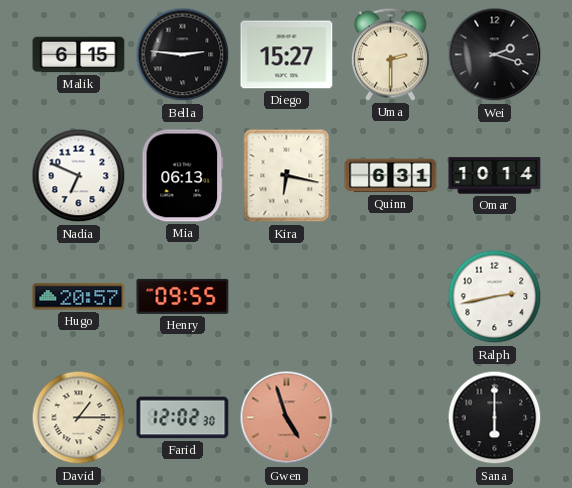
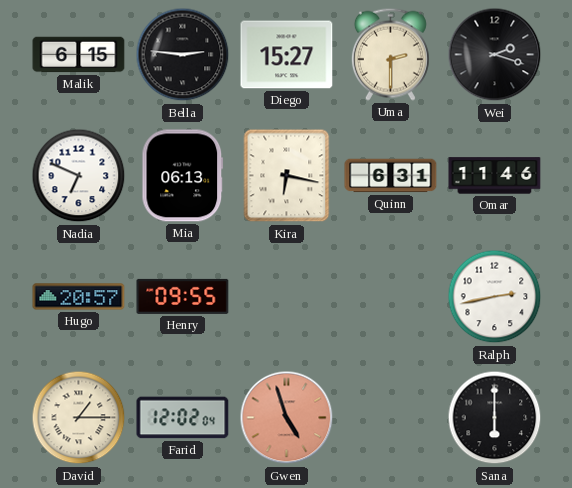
Omar: 10:14 -> 11:46
Farid: 12:02:30 -> 12:02:04
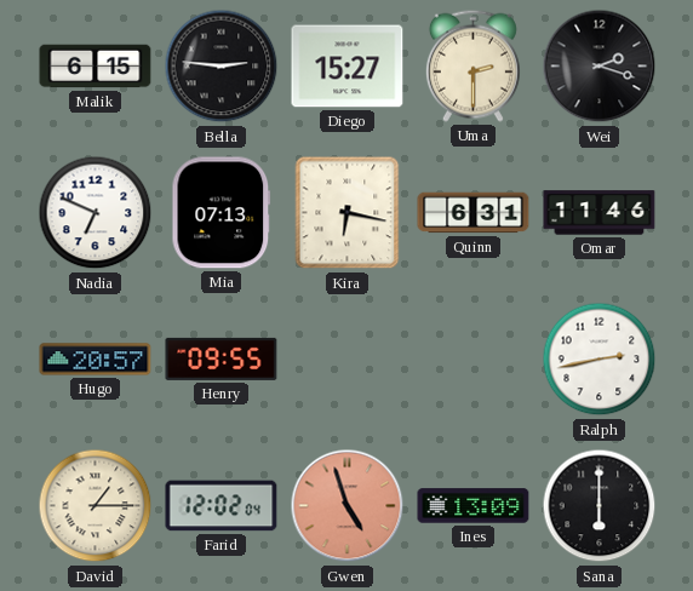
Mia: 06:13 -> 07:13
Ines: none -> 13:09
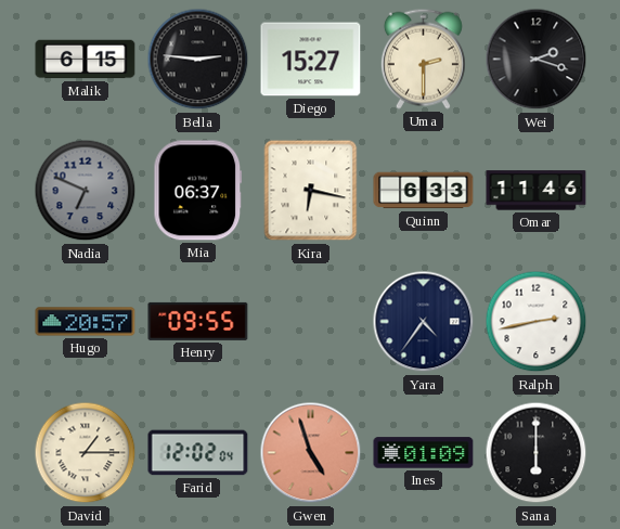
Nadia dial: white -> grey
Mia: 07:13 -> 06:37
Quinn: 6:31 -> 6:33
Yara: none -> 4:36
Ines: 13:09 -> 01:09
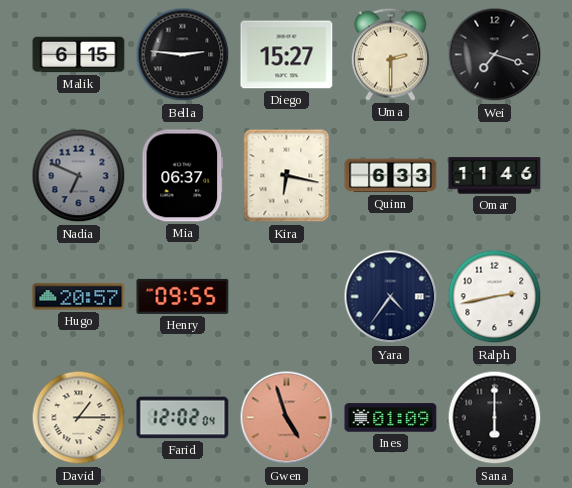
Wei: 2:18 -> 7:18
